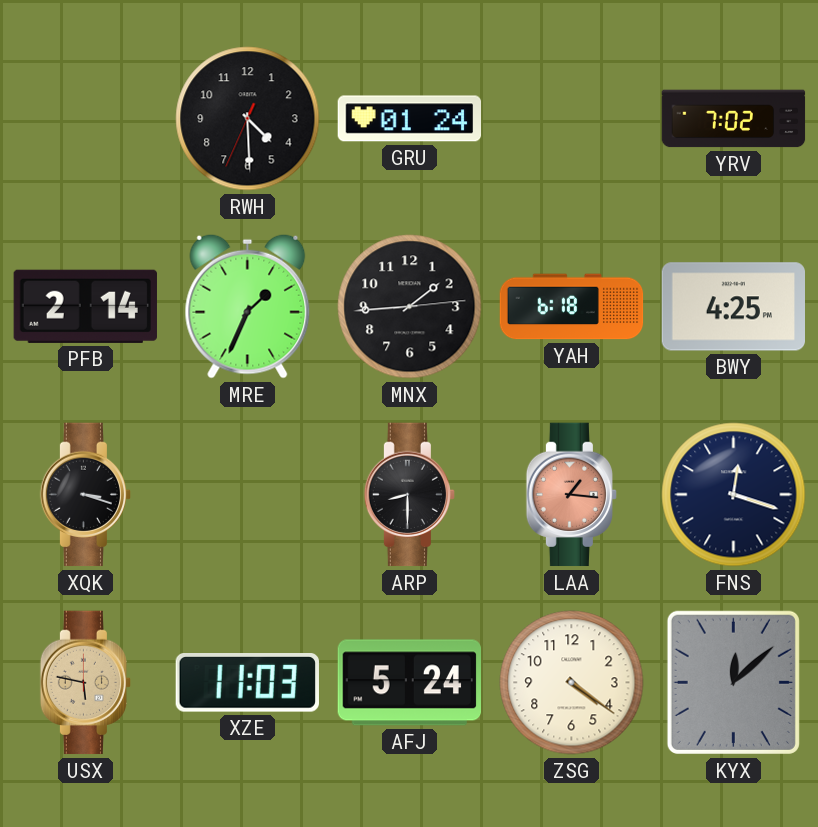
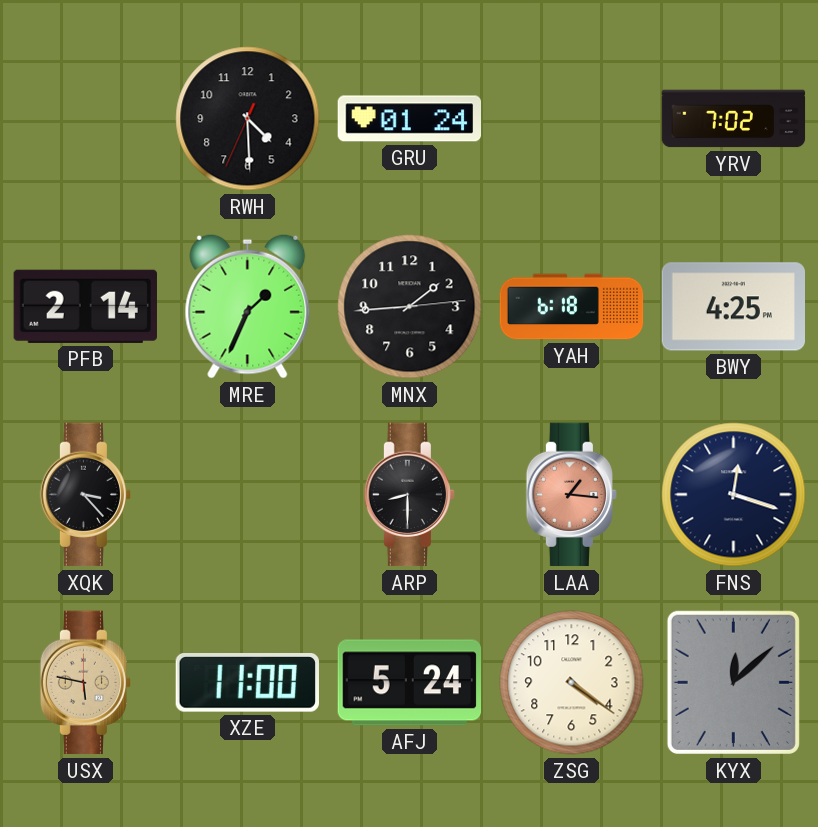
XQK: 3:18 -> 3:23
XZE: 11:03 -> 11:00
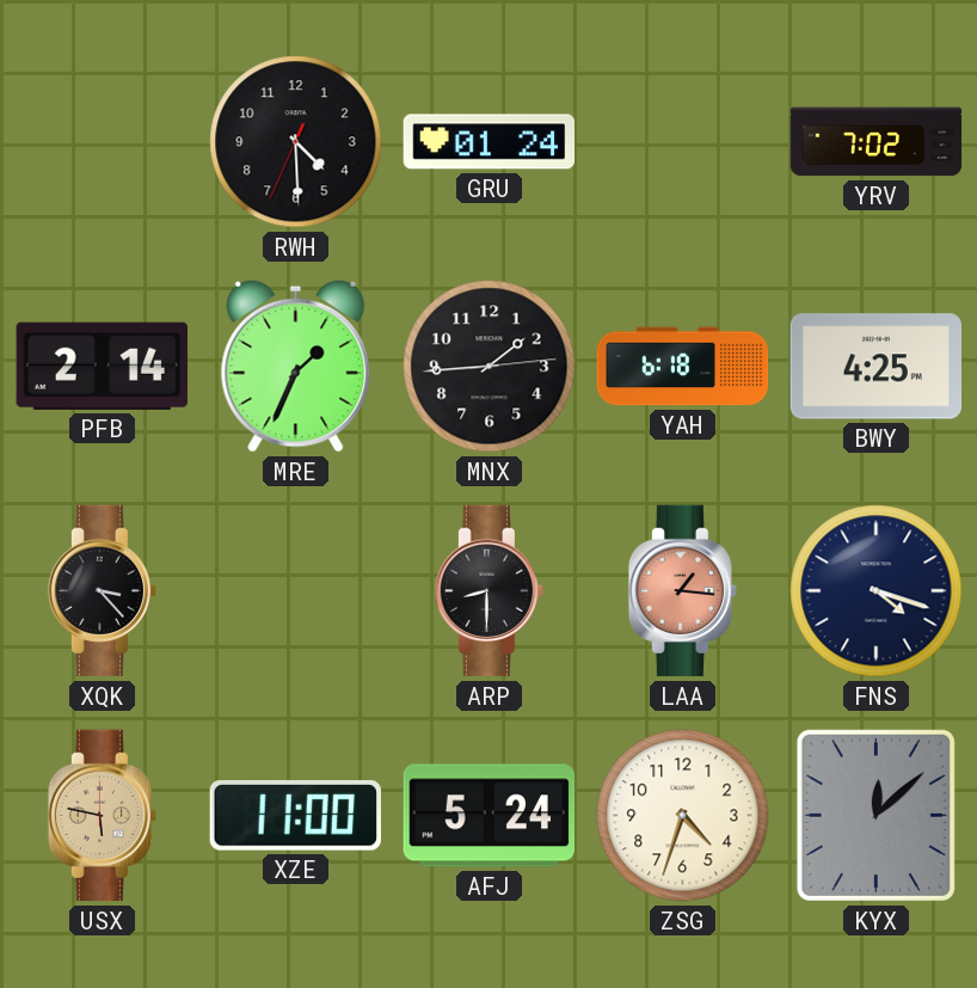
FNS: 12:18 -> 4:18
ZSG: 4:21 -> 4:33
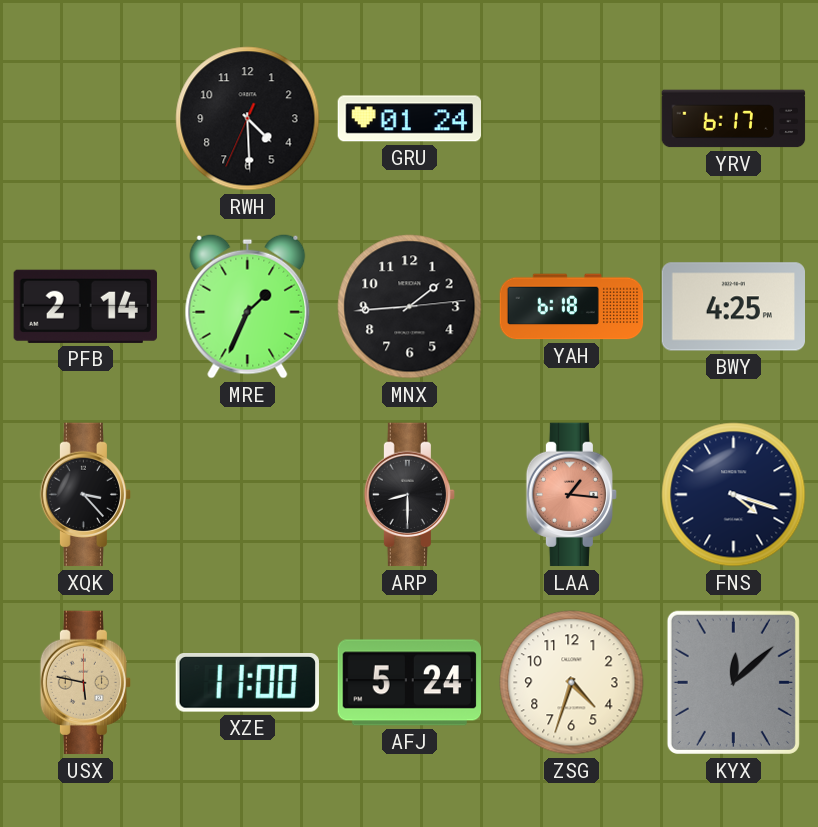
YRV: 7:02 -> 6:17
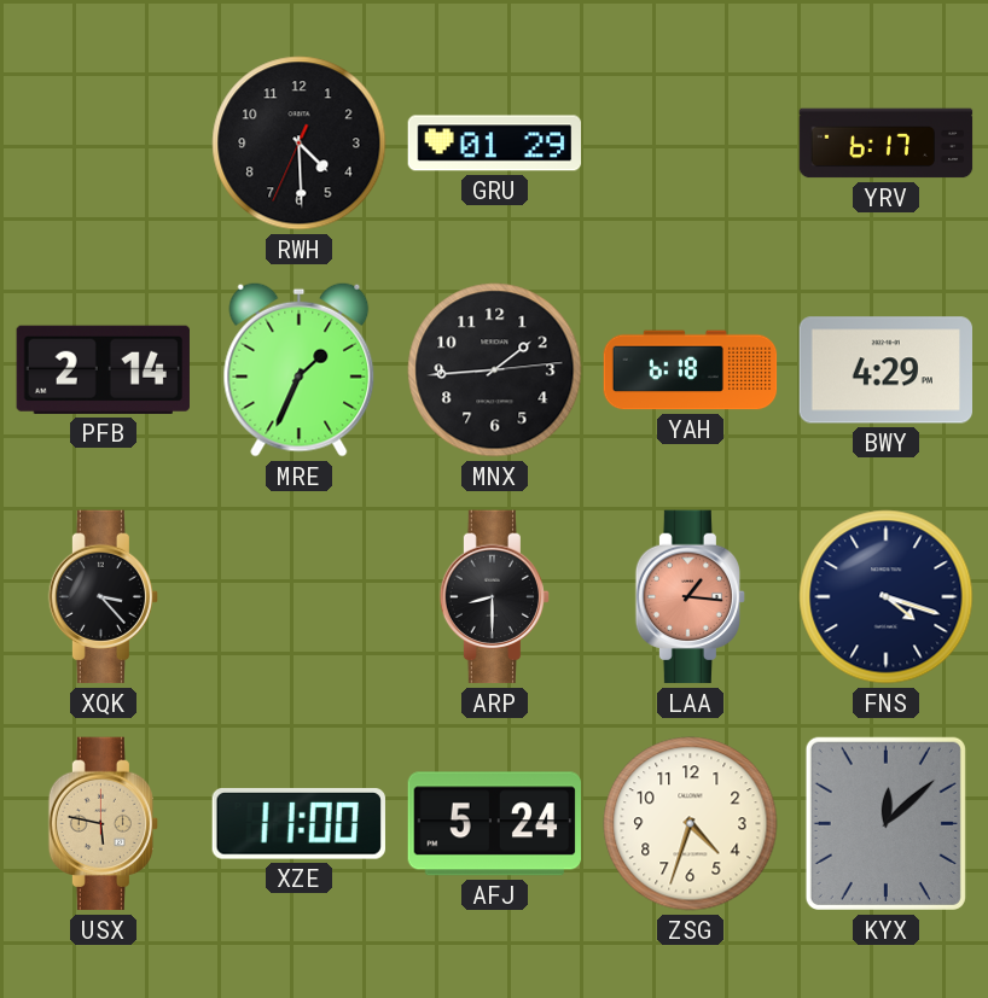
GRU: 01:24 -> 01:29
BWY: 4:25 -> 4:29
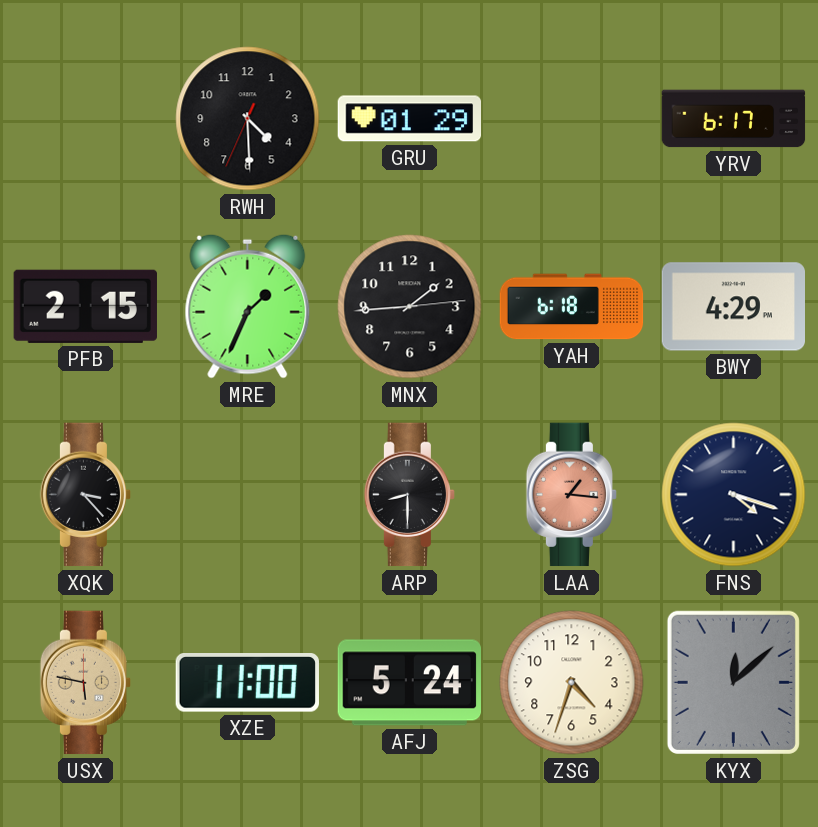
PFB: 2:14 -> 2:15
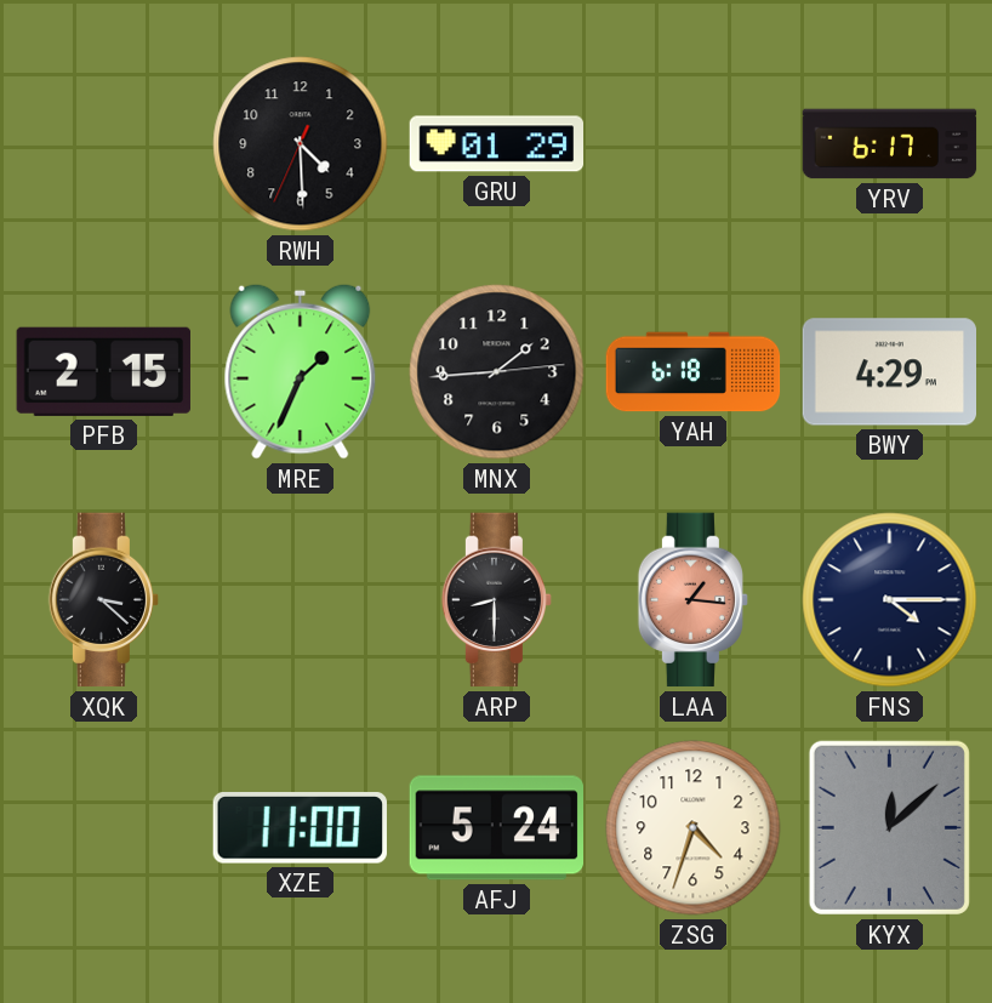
XQK: 3:23 -> 3:22
FNS: 4:18 -> 4:15
USX: 5:47 -> none
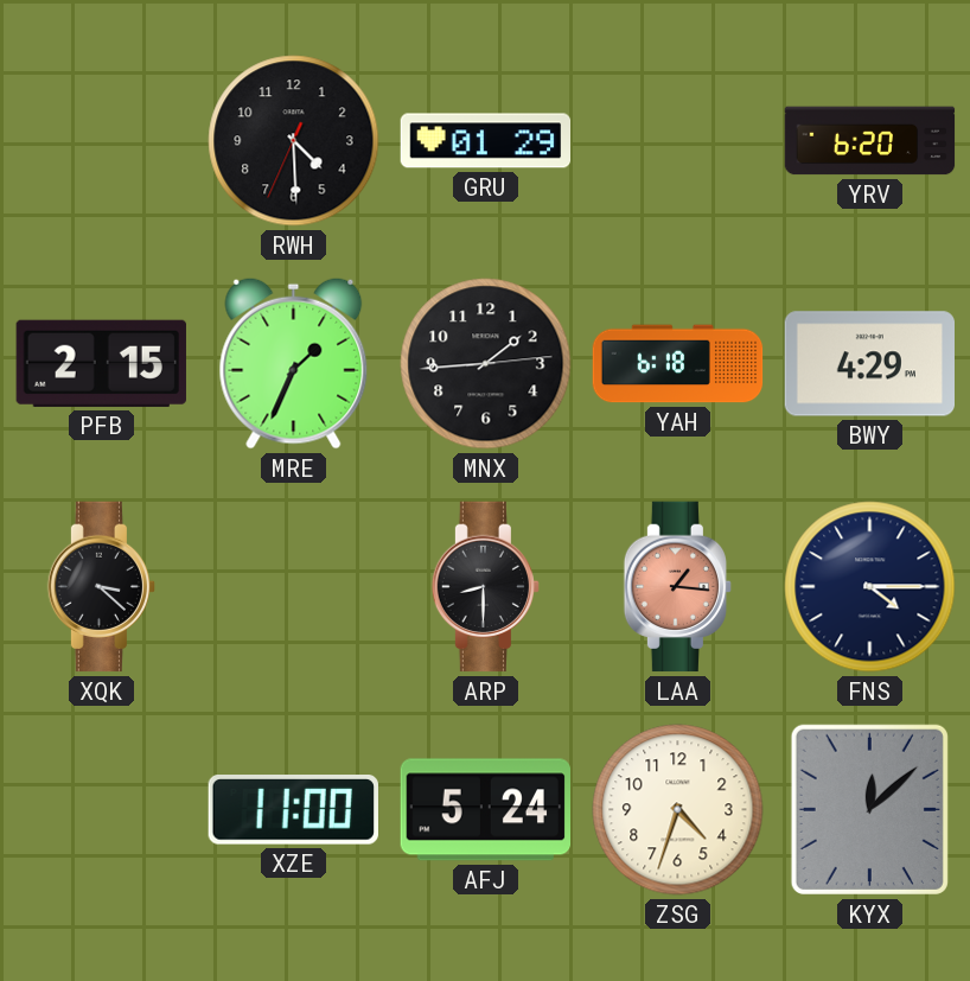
YRV: 6:17 -> 6:20
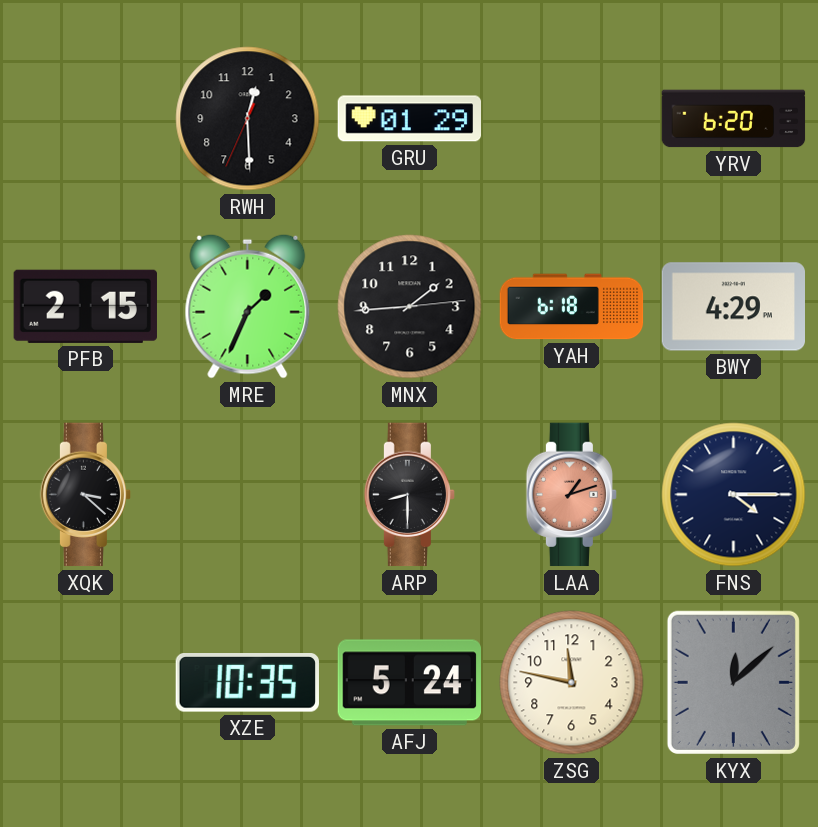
RWH: 4:29 -> 12:29
LAA: 1:16 -> 1:12
XZE: 11:00 -> 10:35
ZSG: 4:33 -> 11:47
